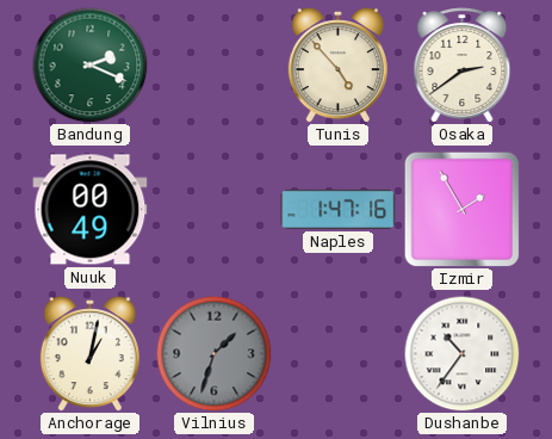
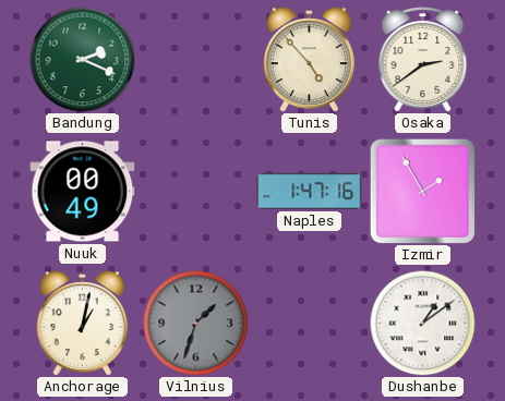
Dushanbe: 10:36 -> 1:09
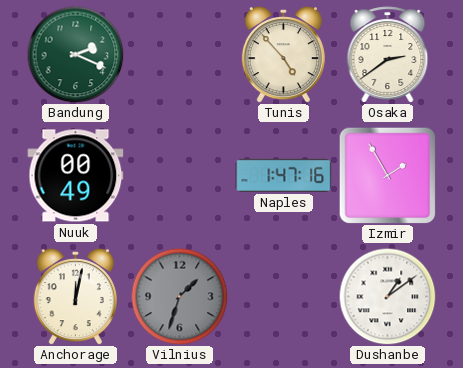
Anchorage: 1:02 -> 12:02
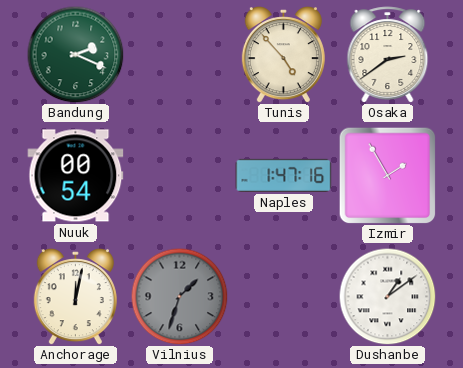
Nuuk: 00:49 -> 00:54
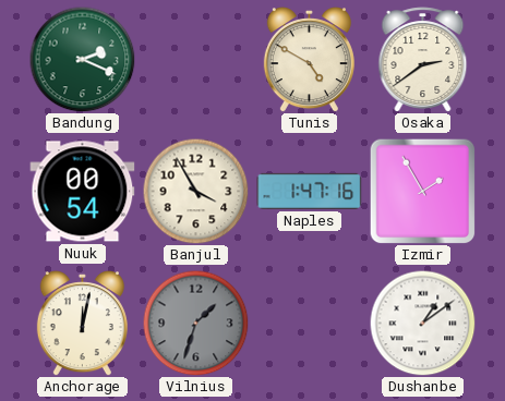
Tunis: 4:53 -> 4:50
Banjul: none -> 3:55
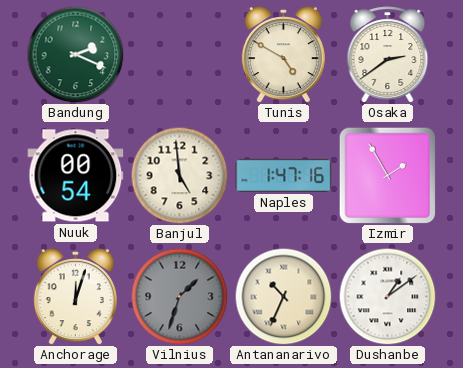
Banjul: 3:55 -> 4:59
Anchorage: 12:02 -> 12:03
Antananarivo: none -> 10:34
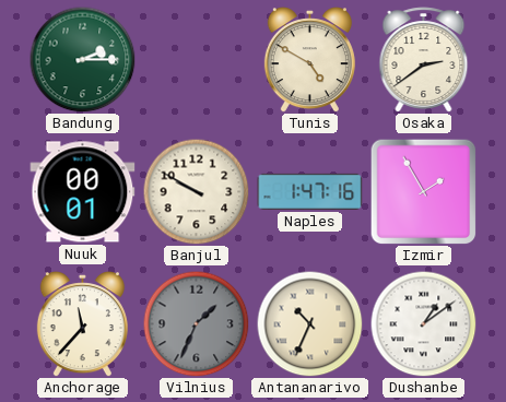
Bandung: 2:19 -> 2:15
Nuuk: 00:54 -> 00:01
Banjul: 4:59 -> 9:50
Anchorage: 12:03 -> 11:37
Vilnius: 1:33 -> 1:34
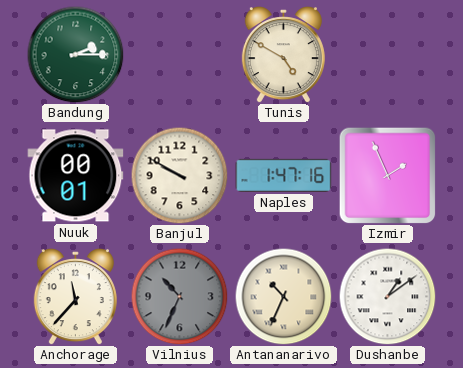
Osaka: 2:39 -> none
Izmir: 1:55 -> 1:56
Vilnius: 1:34 -> 10:34
